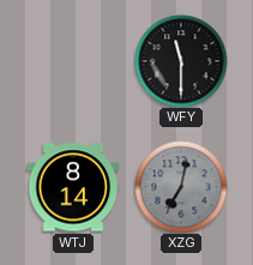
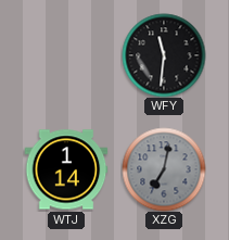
WFY: 11:30 -> 11:31
WTJ: 8:14 -> 1:14
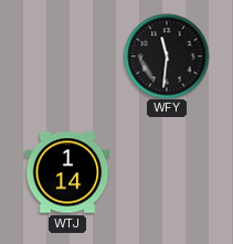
XZG: 7:02 -> none
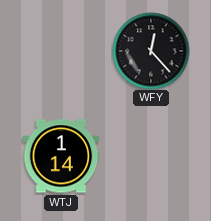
WFY: 11:31 -> 12:23
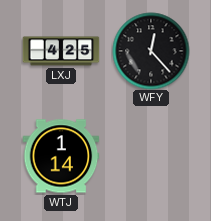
LXJ: none -> 4:25
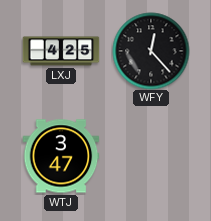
WTJ: 1:14 -> 3:47
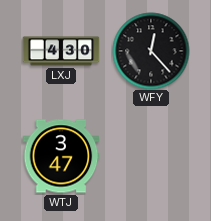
LXJ: 4:25 -> 4:30
